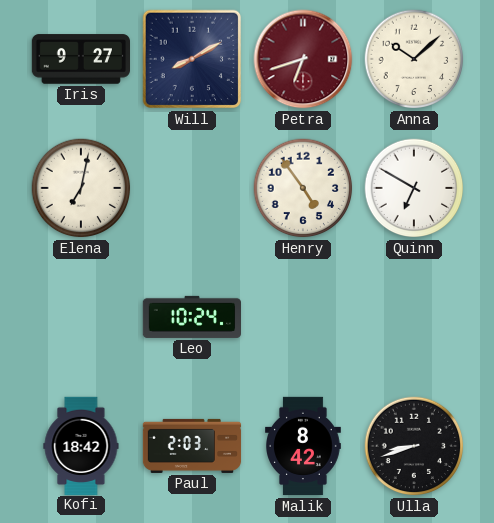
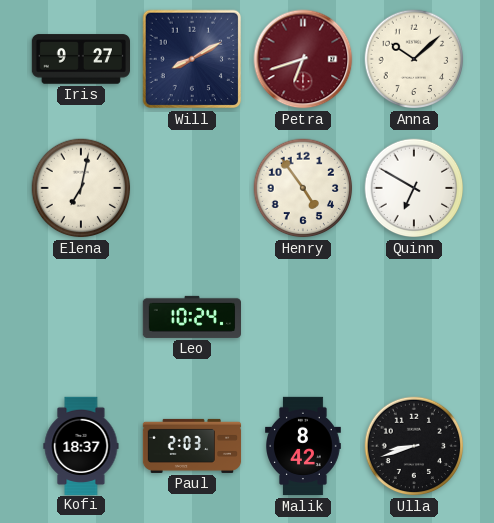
Kofi: 18:42 -> 18:37
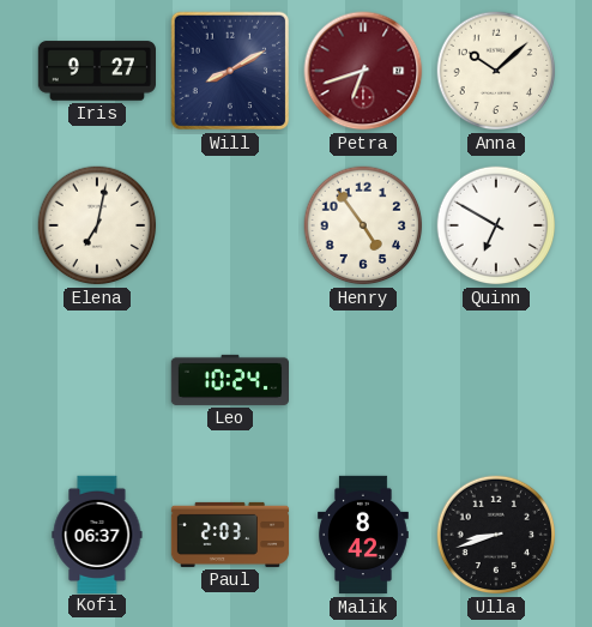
Kofi: 18:37 -> 06:37
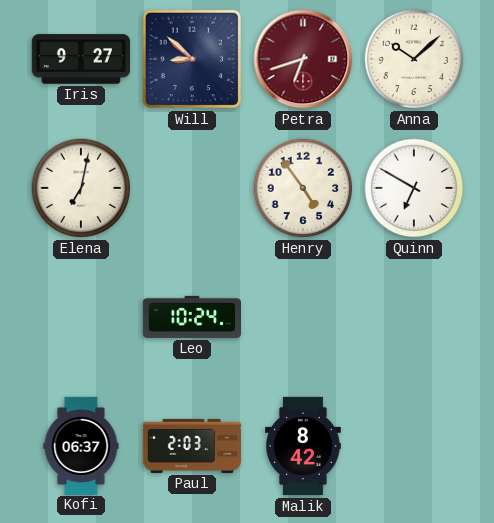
Will: 8:10 -> 8:52
Ulla: 8:42 -> none
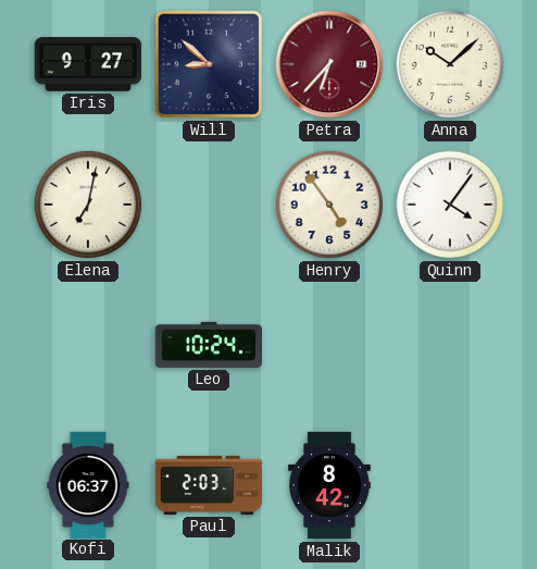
Petra: 6:42 -> 6:37
Quinn: 6:50 -> 4:06
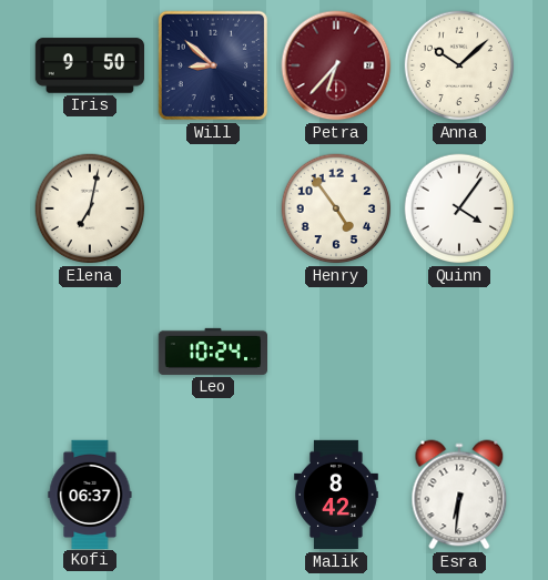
Iris: 9:27 -> 9:50
Paul: 2:03 -> none
Esra: none -> 6:31
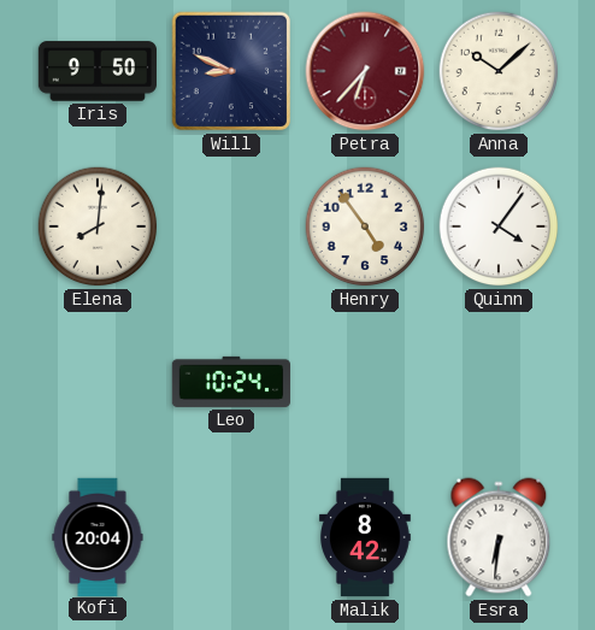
Will: 8:52 -> 8:49
Elena: 7:02 -> 8:01
Kofi: 06:37 -> 20:04
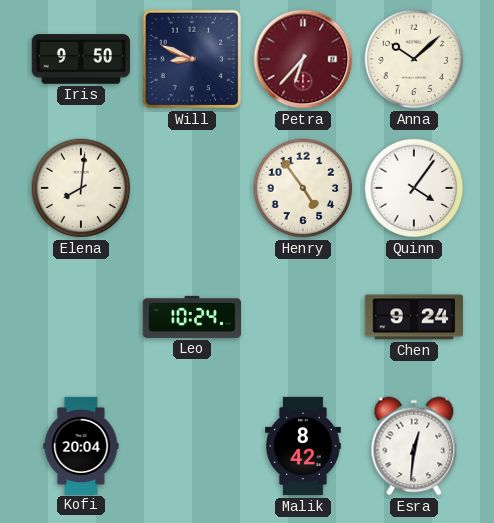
Chen: none -> 9:24
Esra: 6:31 -> 12:31
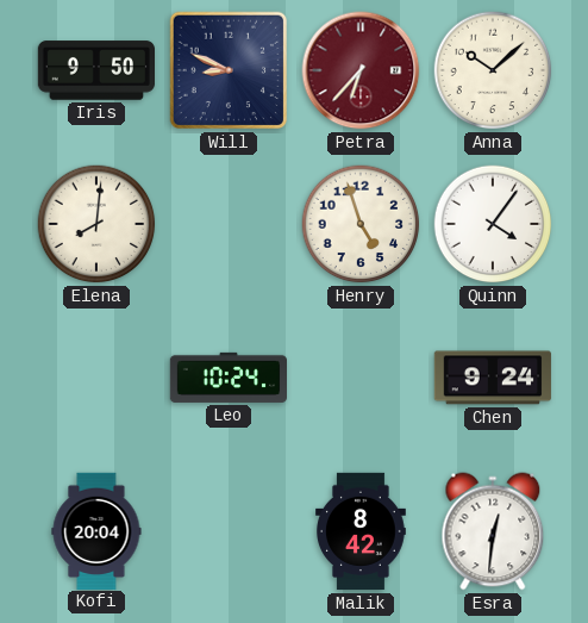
Henry: 4:54 -> 4:57
